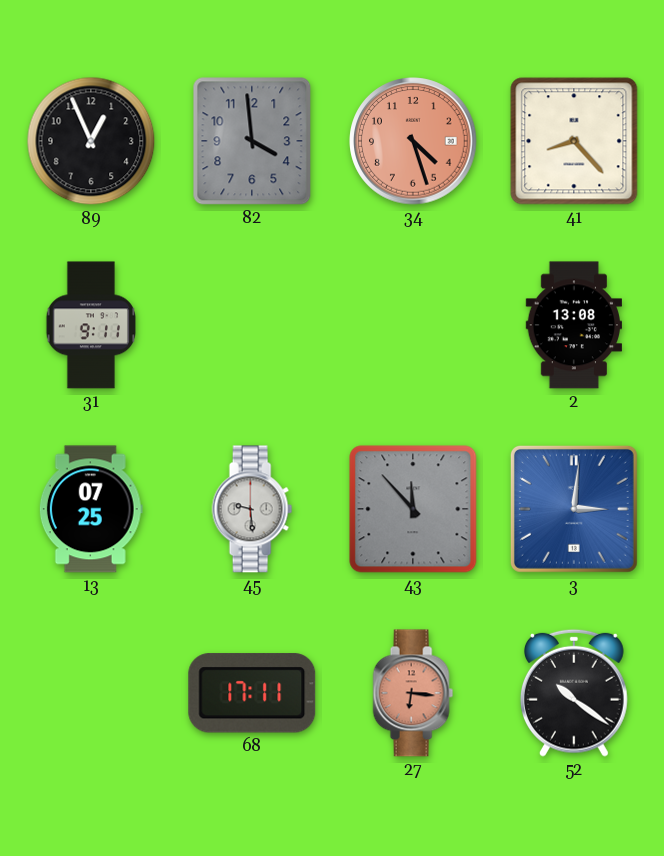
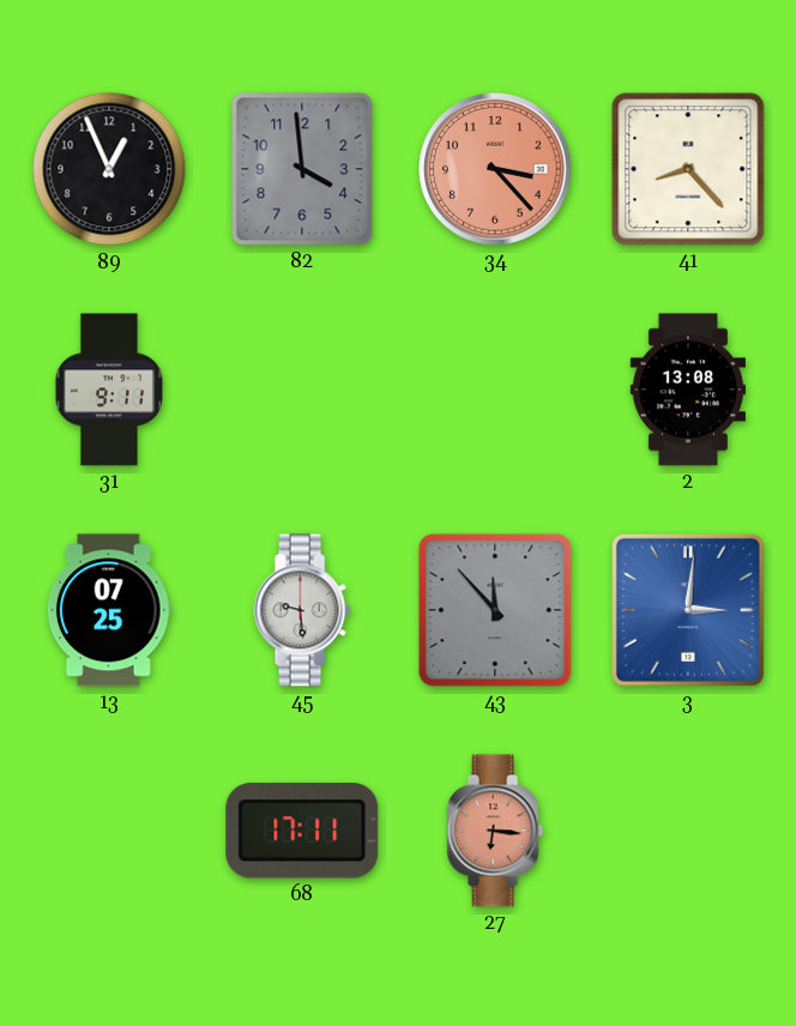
34: 4:27 -> 3:23
52: 10:21 -> none
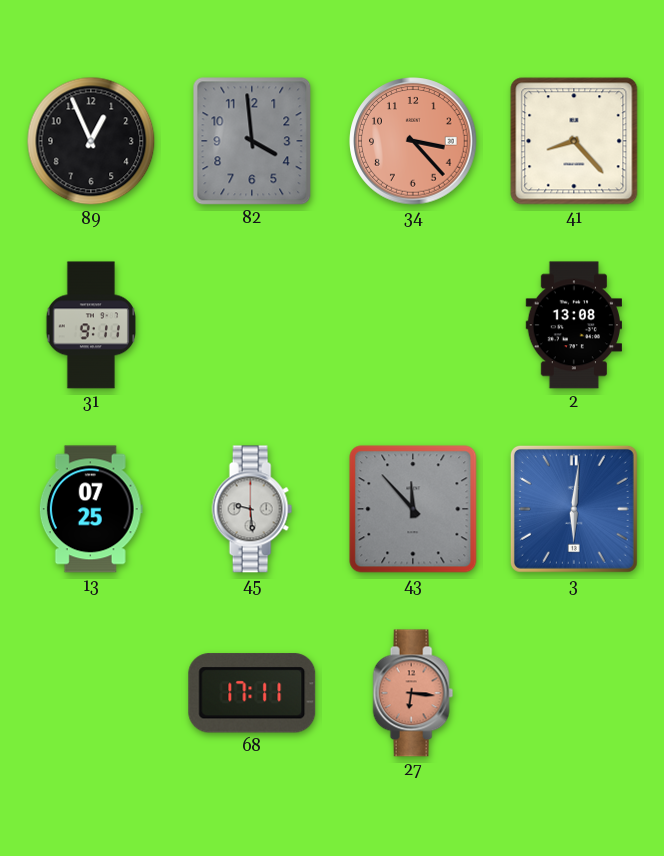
3: 3:01 -> 6:01
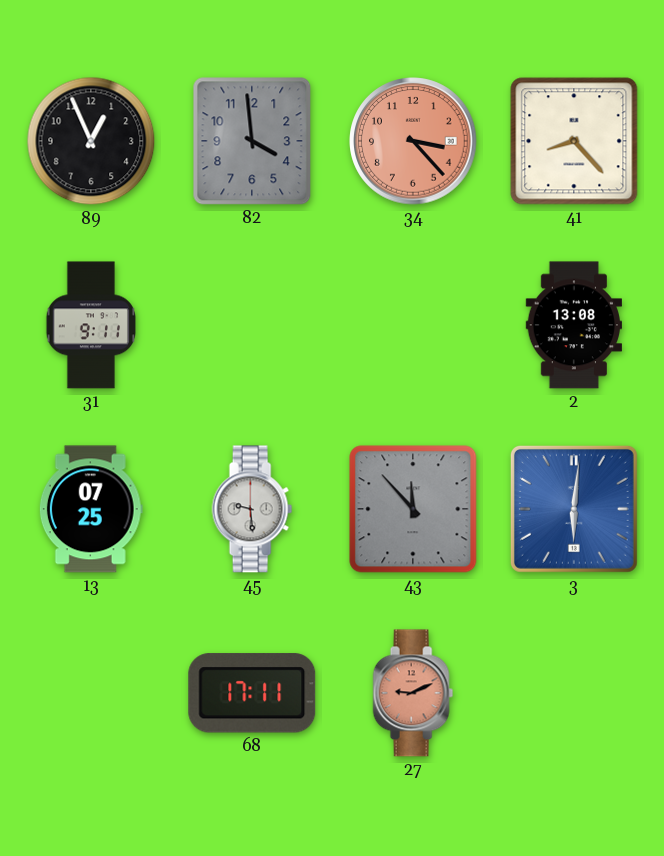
27: 6:16 -> 9:11
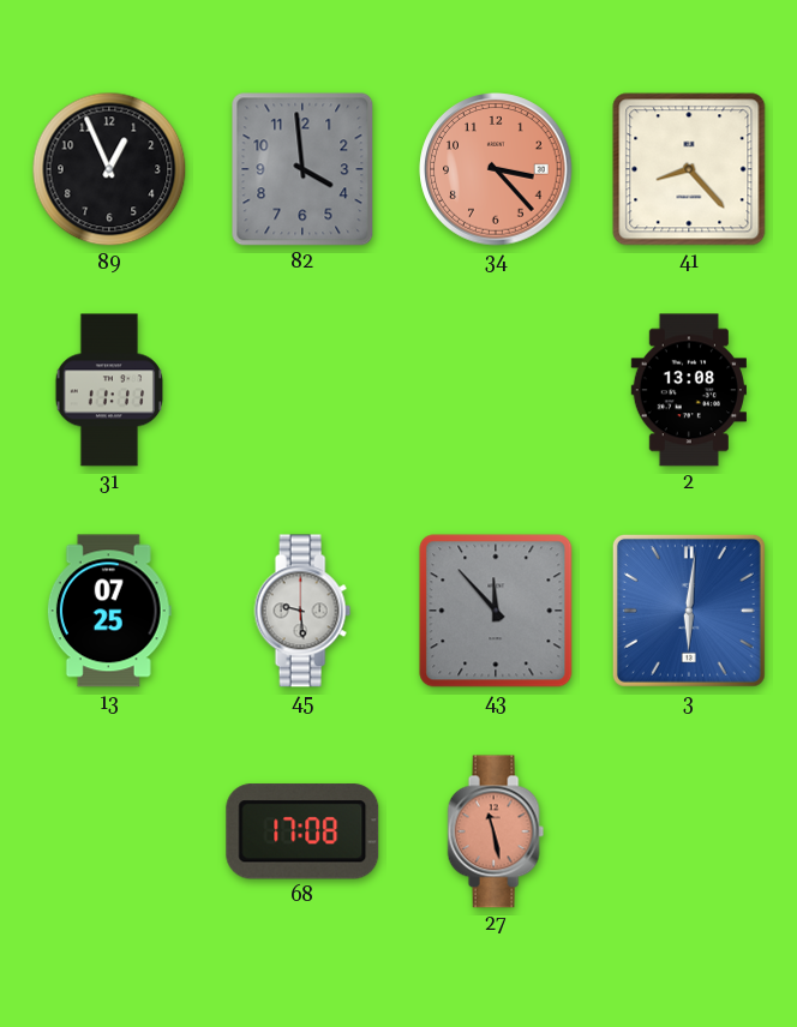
31: 9:11 -> 11:11
68: 17:11 -> 17:08
27: 9:11 -> 11:28
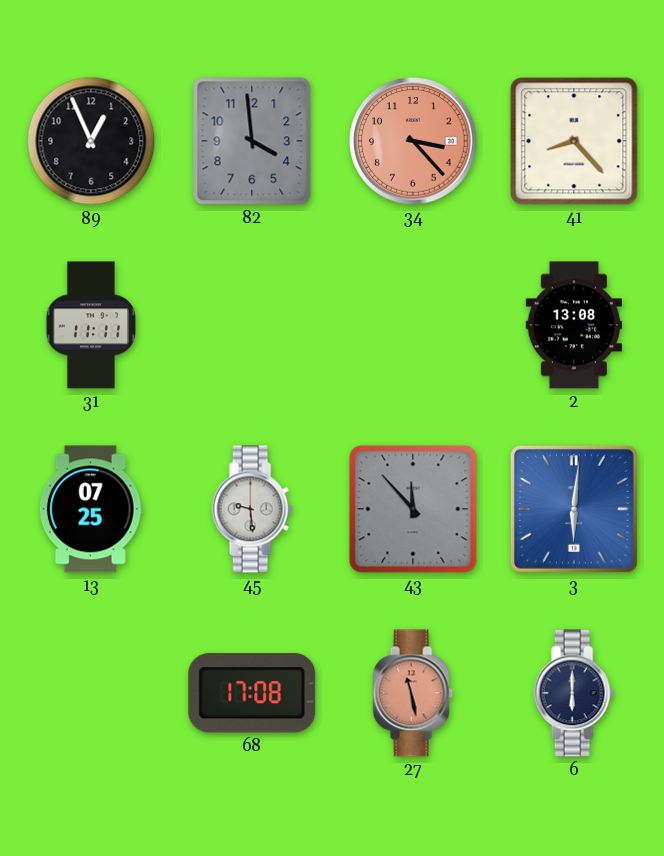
6: none -> 6:00
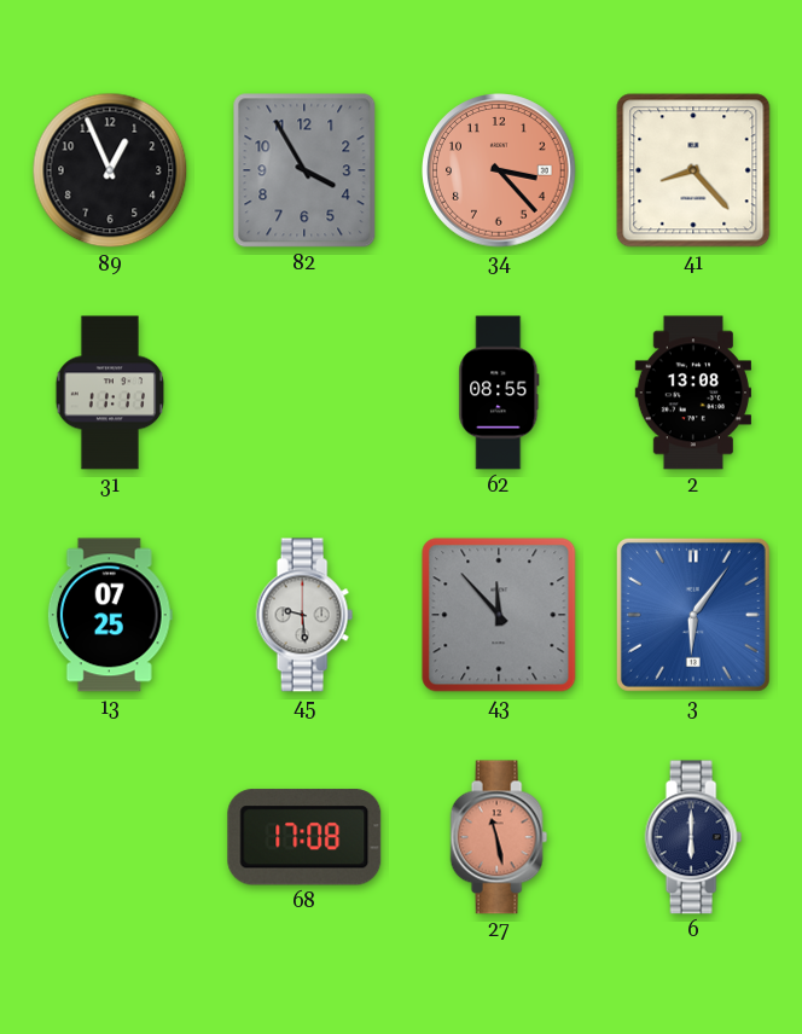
82: 3:59 -> 3:55
62: none -> 08:55
3: 6:01 -> 6:06
